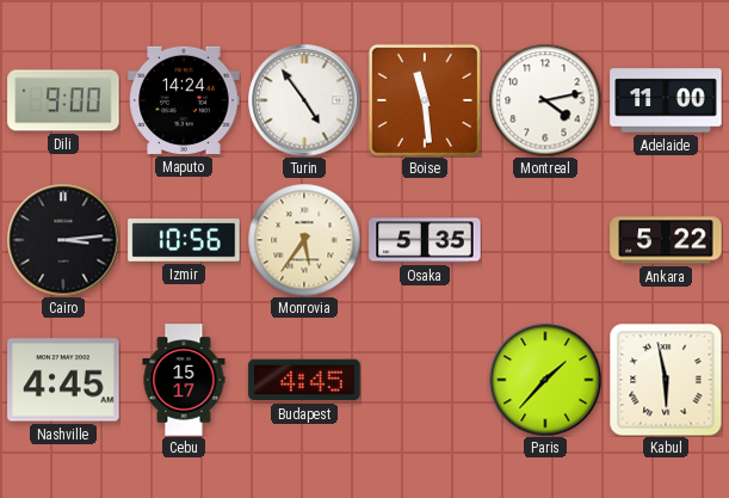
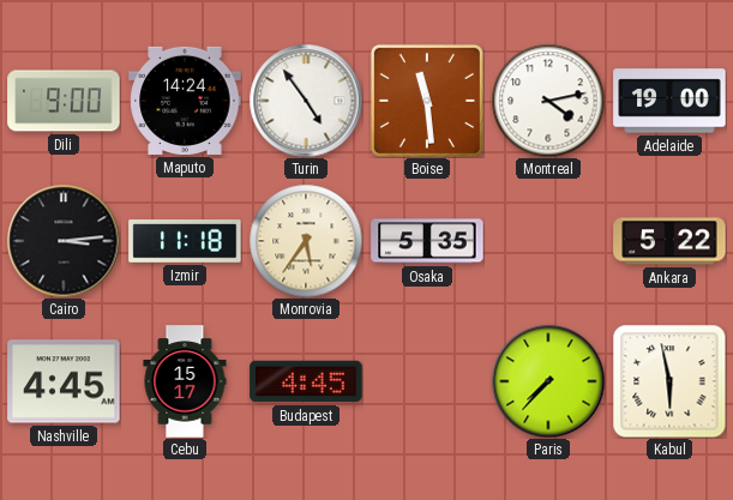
Adelaide: 11:00 -> 19:00
Izmir: 10:56 -> 11:18
Paris: 1:37 -> 7:37
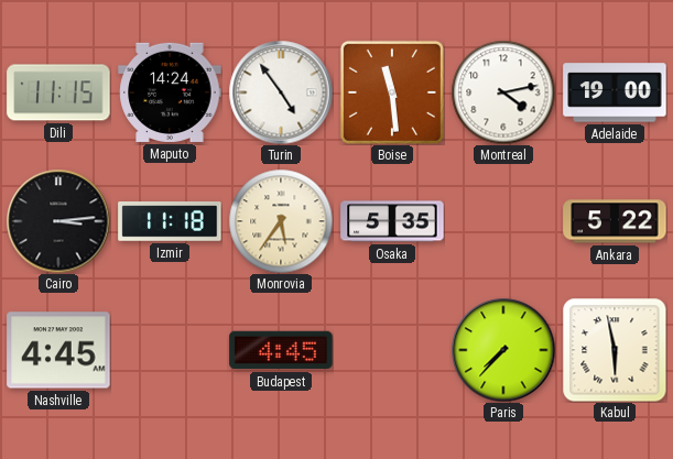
Dili: 9:00 -> 11:15
Cebu: 15:17 -> none
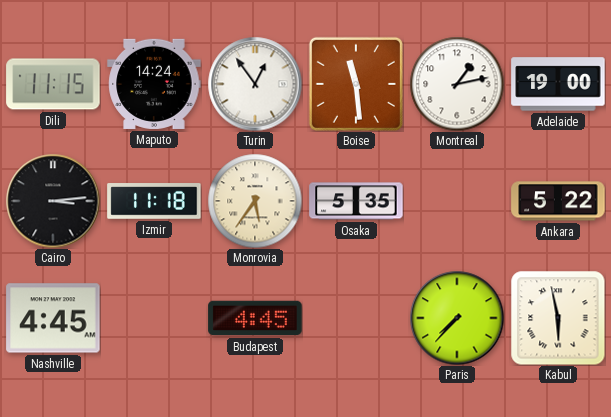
Turin: 4:54 -> 12:54
Montreal: 4:13 -> 1:13
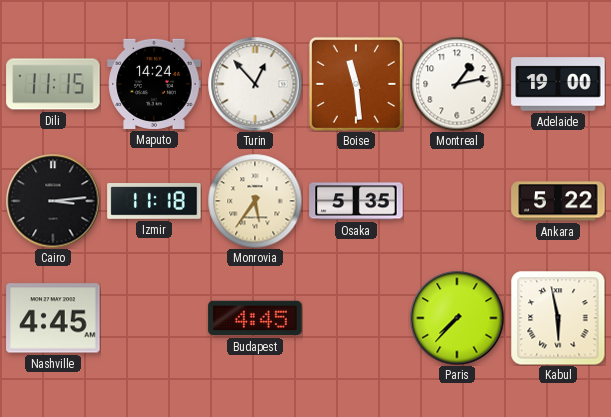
Turin: 12:54 -> 12:53
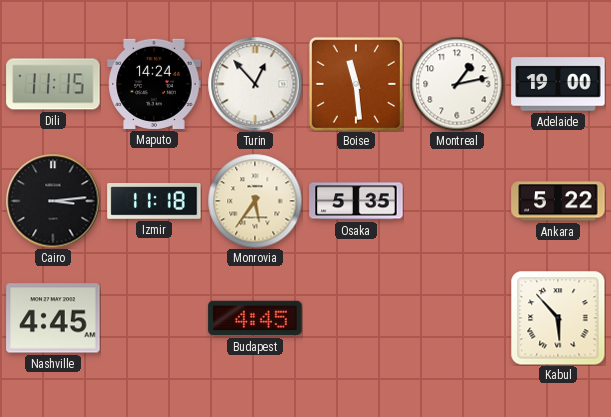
Paris: 7:37 -> none
Kabul: 5:58 -> 5:53
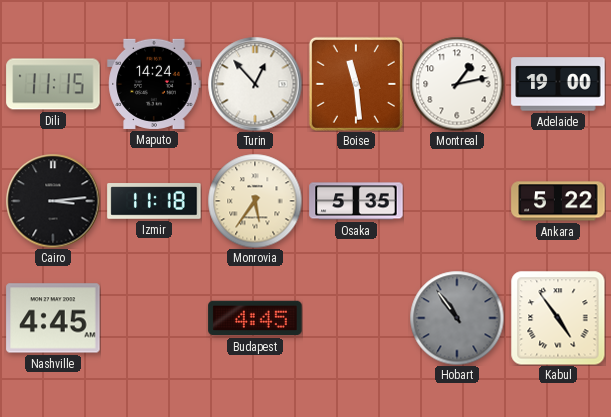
Hobart: none -> 10:54
Kabul: 5:53 -> 4:54
